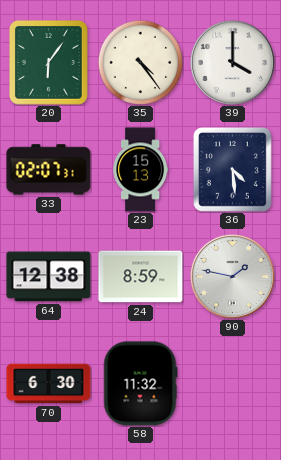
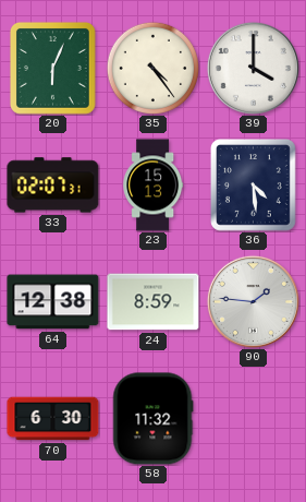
20: 6:06 -> 6:04
90: 1:47 -> 1:46
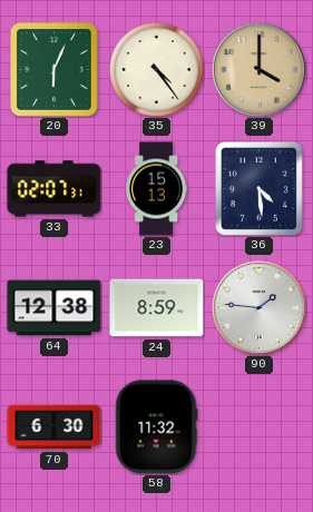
39 dial: white -> champagne
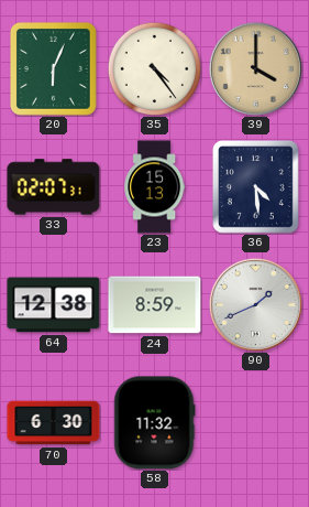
90: 1:46 -> 1:41
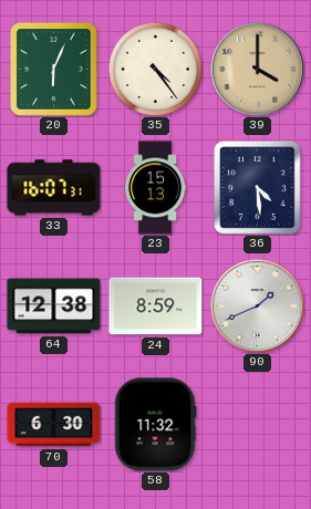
33: 02:07 -> 16:07
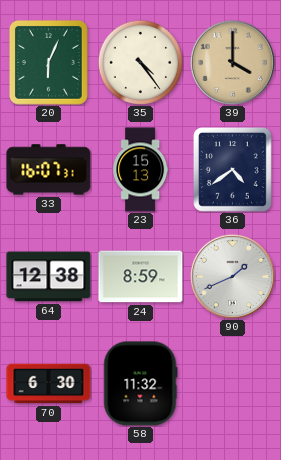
36: 4:29 -> 4:39
